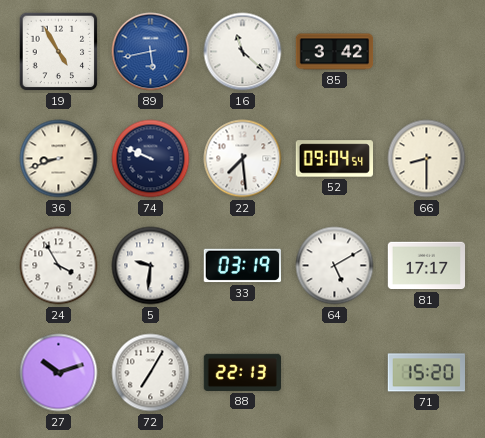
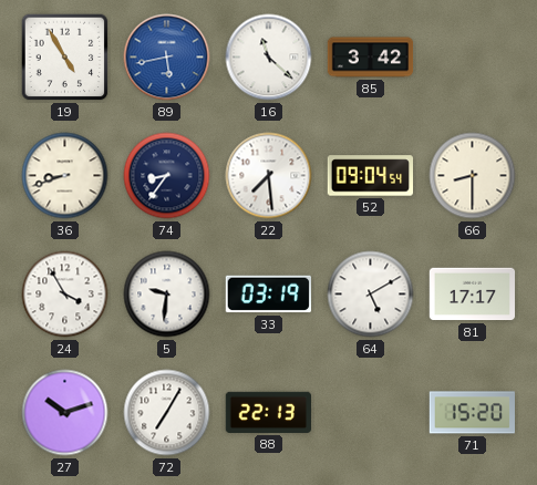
74: 9:49 -> 8:36
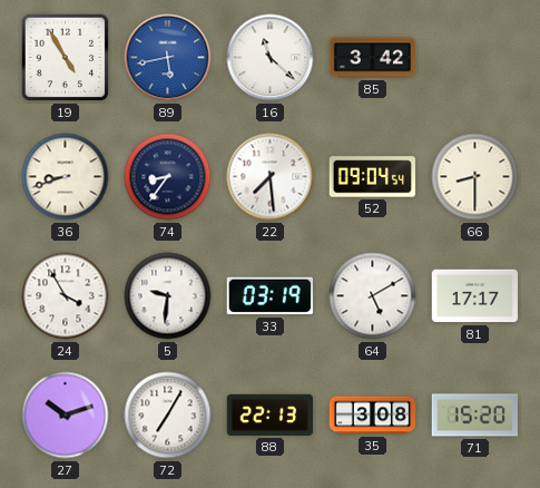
35: none -> 3:08
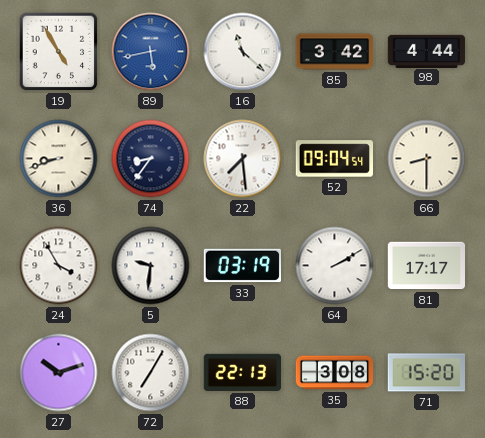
98: none -> 4:44
64: 5:10 -> 2:10
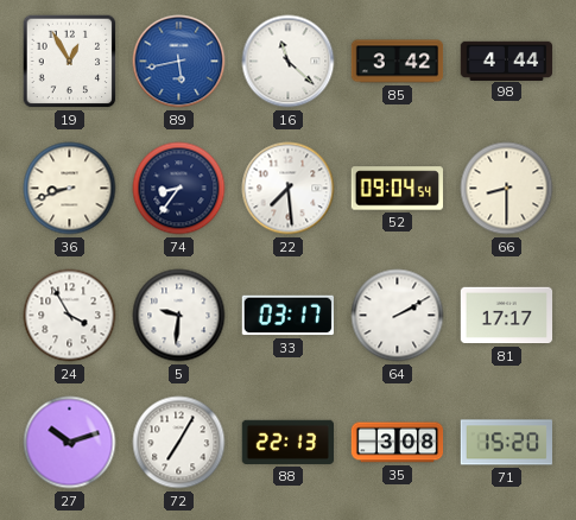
19: 4:55 -> 12:55
33: 03:19 -> 03:17
